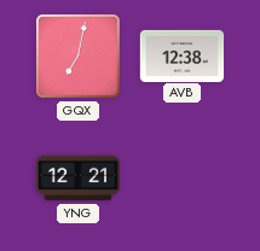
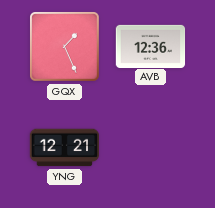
GQX: 7:02 -> 1:26
AVB: 12:38 -> 12:36
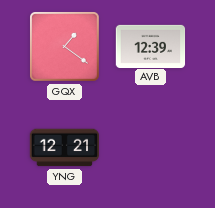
GQX: 1:26 -> 1:21
AVB: 12:36 -> 12:39
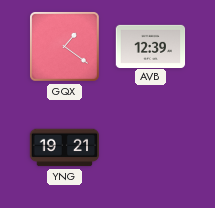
YNG: 12:21 -> 19:21
